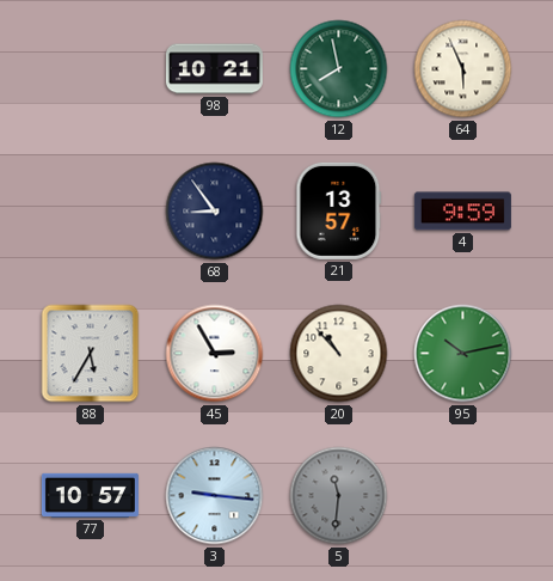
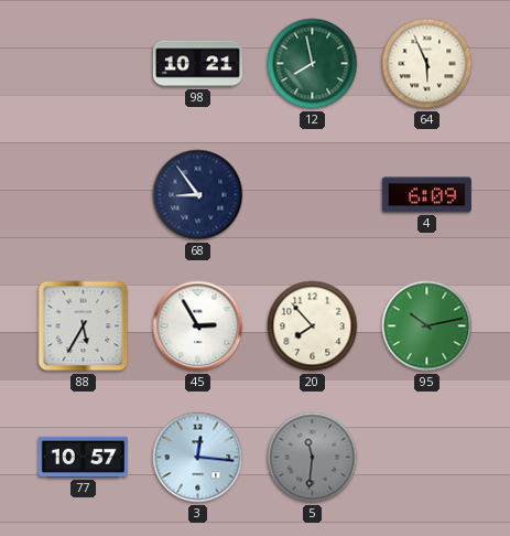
21: 13:57 -> none
4: 9:59 -> 6:09
20: 10:53 -> 7:53
3: 9:16 -> 12:16
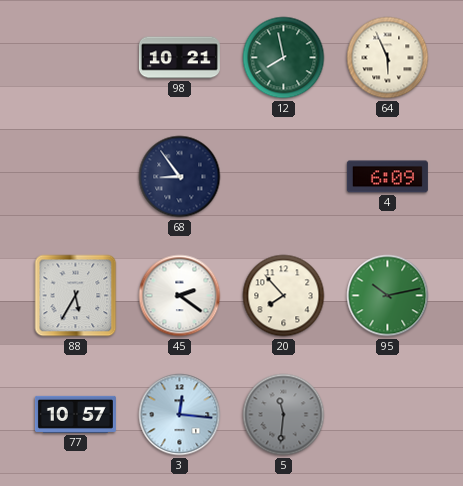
45: 2:55 -> 2:21
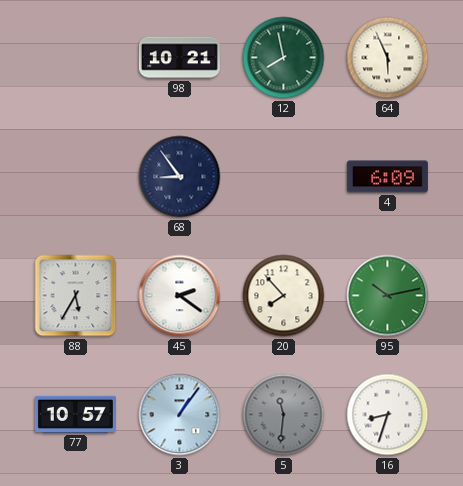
3: 12:16 -> 1:06
16: none -> 8:33
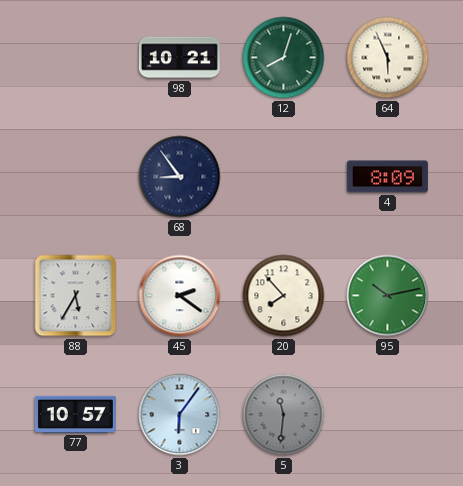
12: 7:58 -> 8:03
4: 6:09 -> 8:09
3: 1:06 -> 6:06
16: 8:33 -> none
